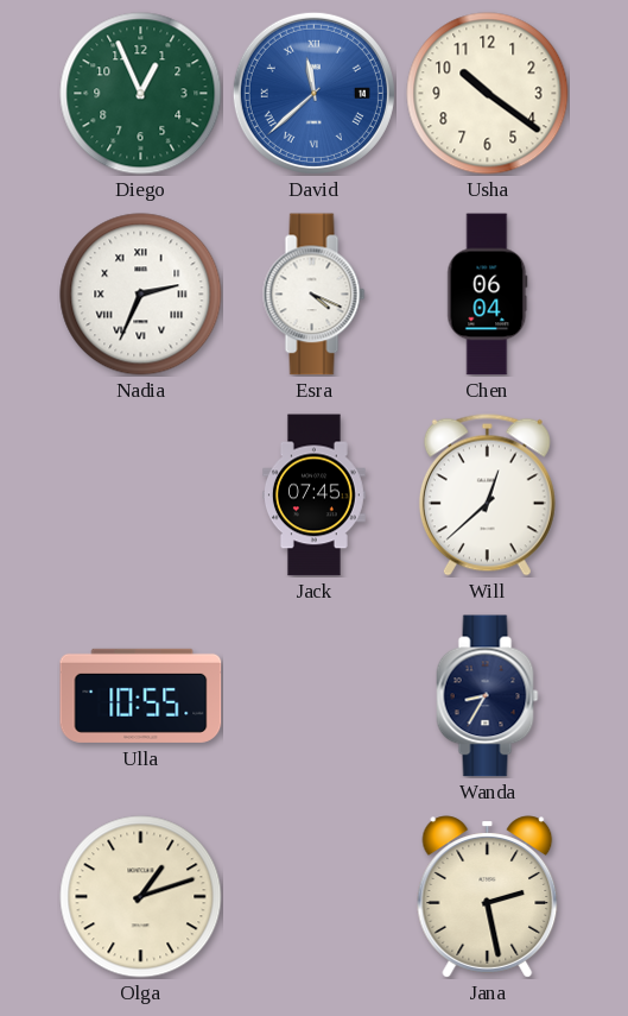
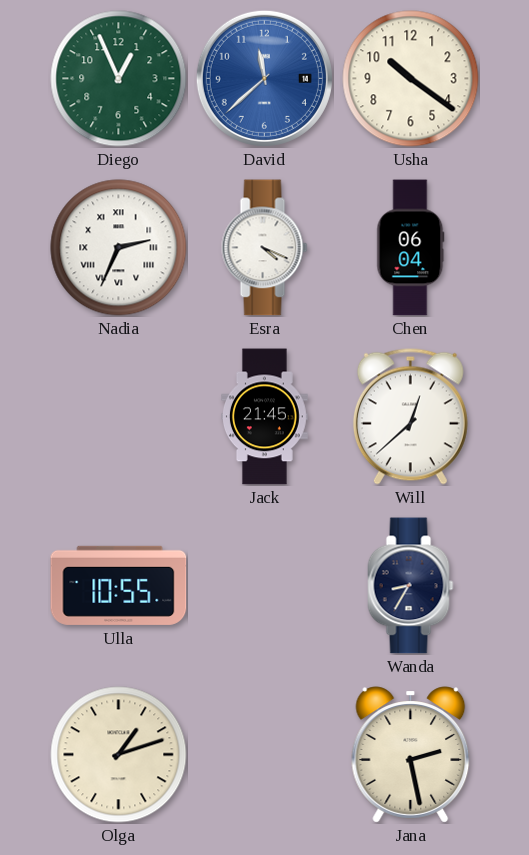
David numerals: Roman -> Arabic
Jack: 07:45 -> 21:45
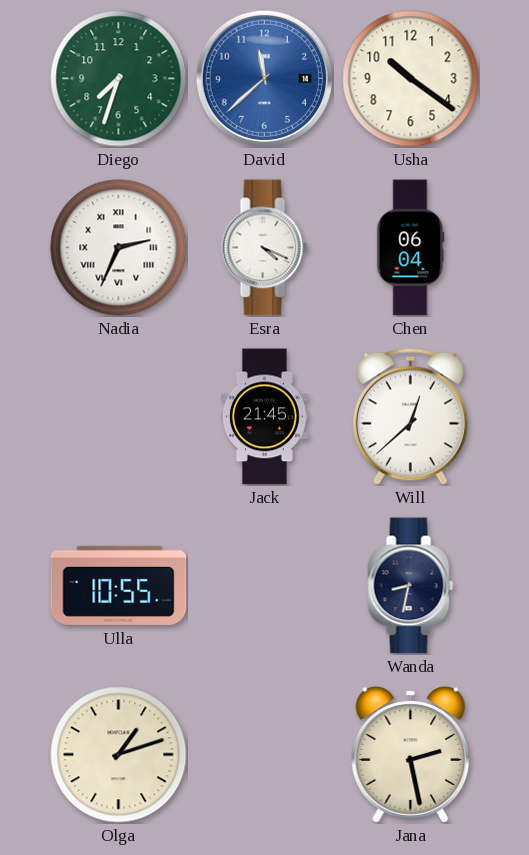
Diego: 12:56 -> 7:33
Wanda: 8:35 -> 8:32
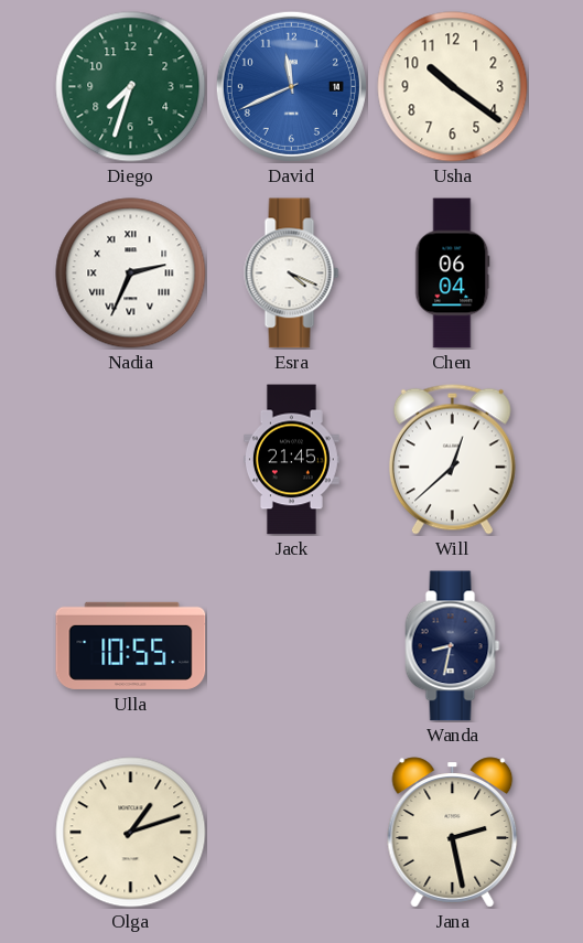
David: 11:38 -> 11:41
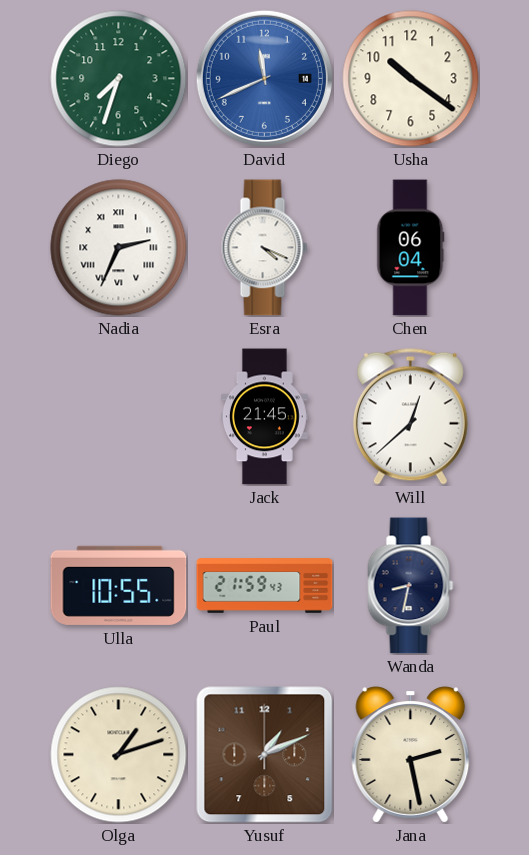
Paul: none -> 21:59
Yusuf: none -> 1:11
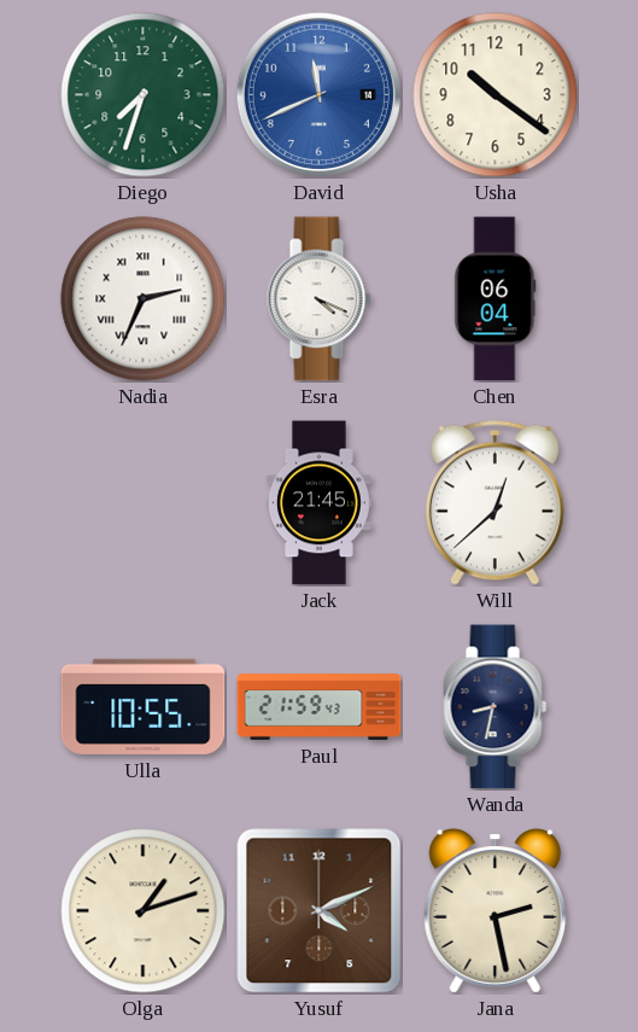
Yusuf: 1:11 -> 4:11
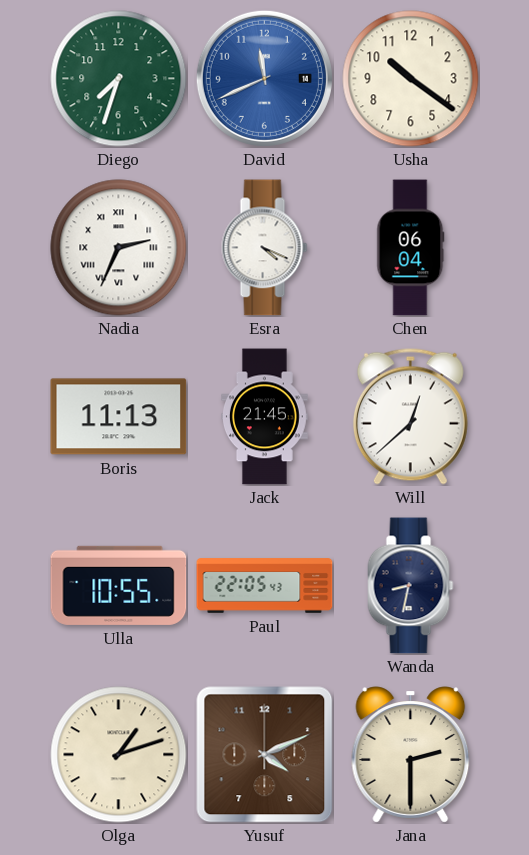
Boris: none -> 11:13
Paul: 21:59 -> 22:05
Jana: 2:28 -> 2:30
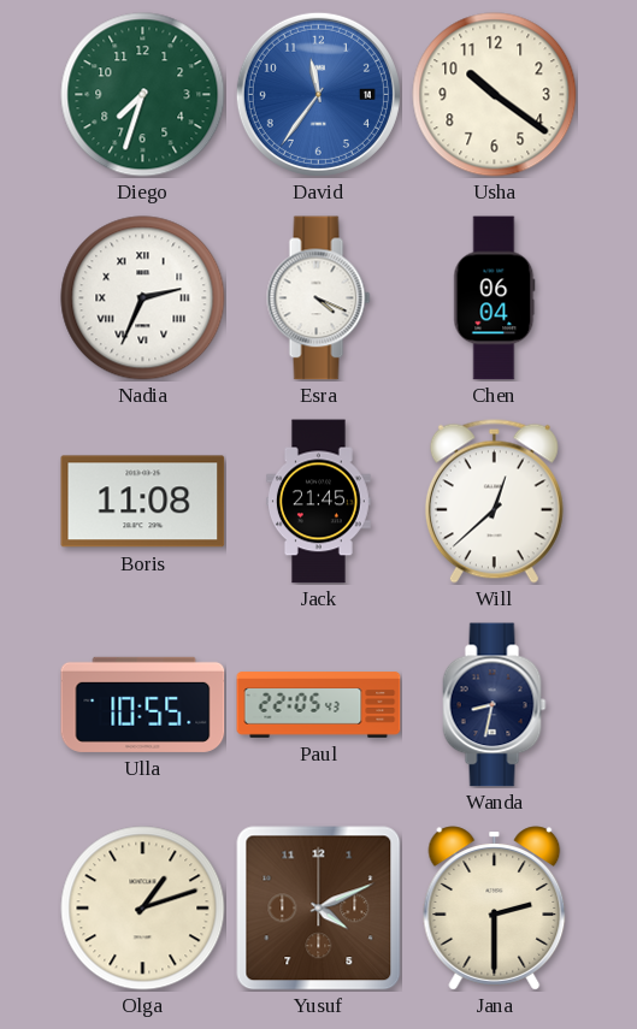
David: 11:41 -> 11:36
Boris: 11:13 -> 11:08
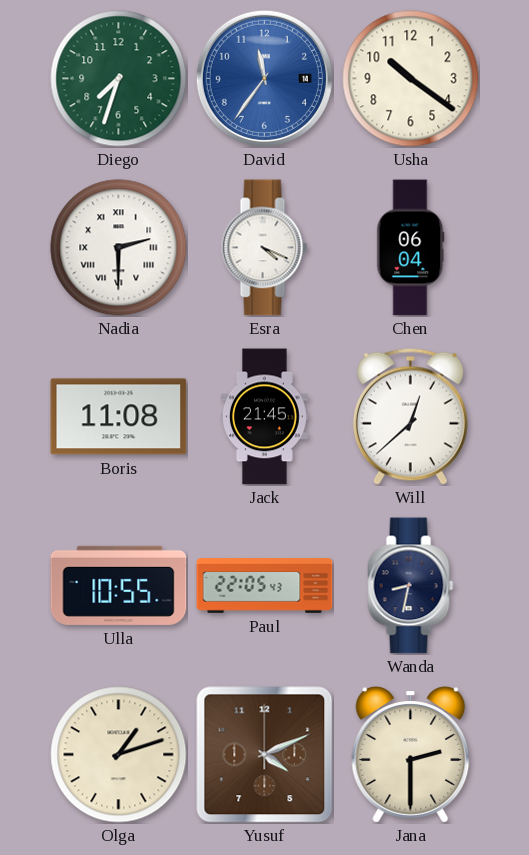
Nadia: 2:34 -> 2:30
